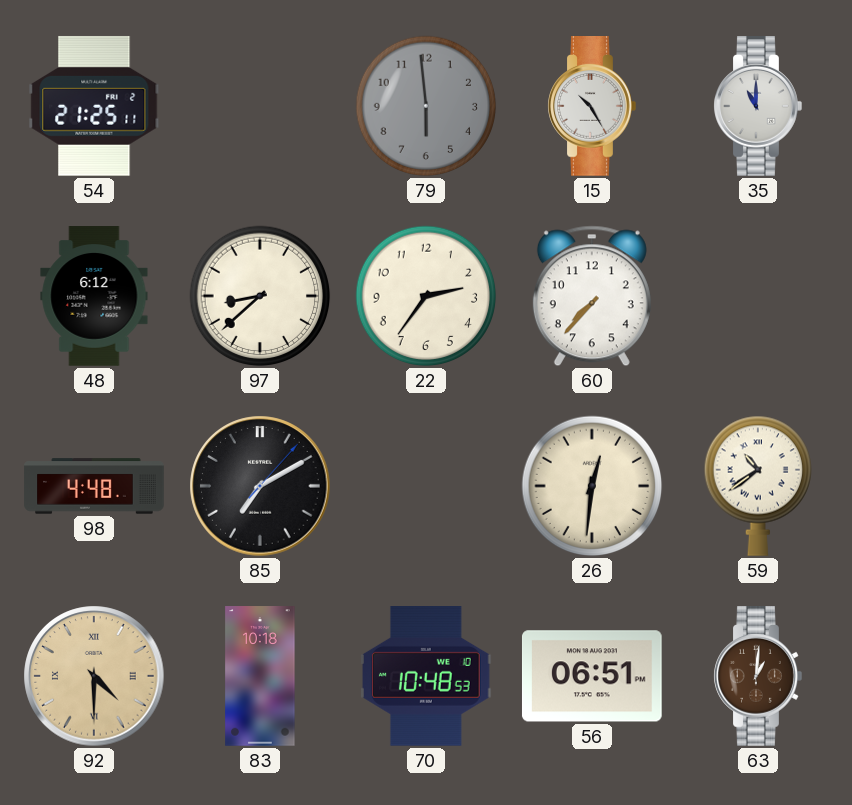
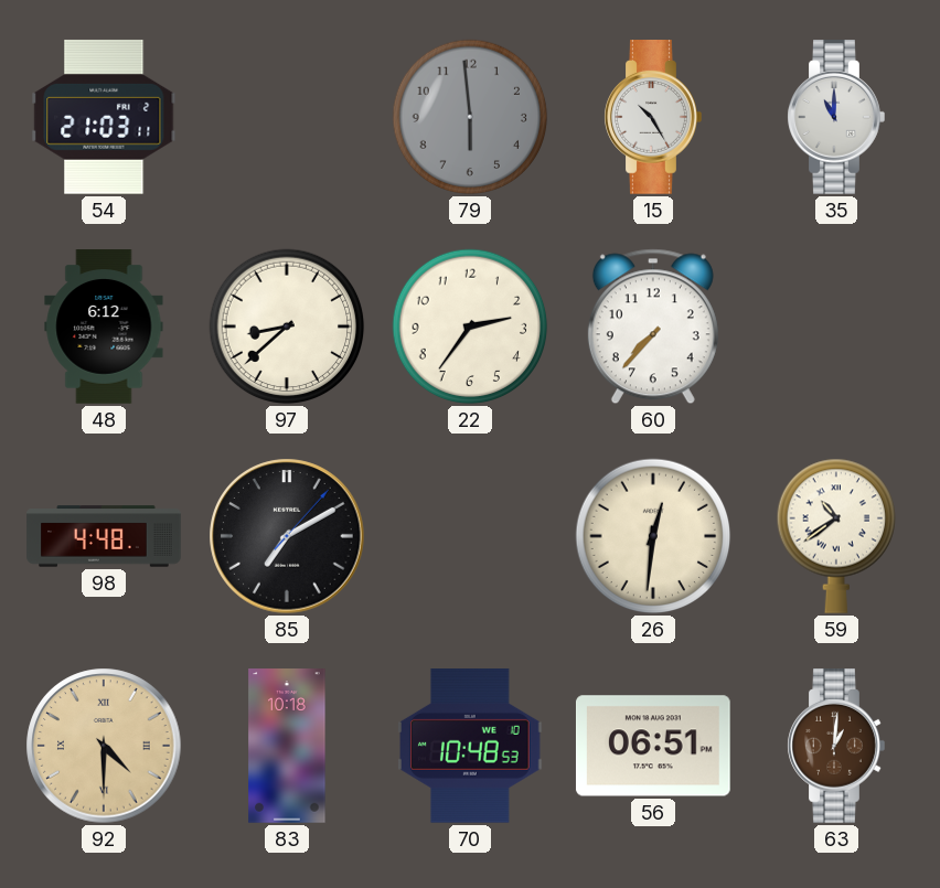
54: 21:25 -> 21:03
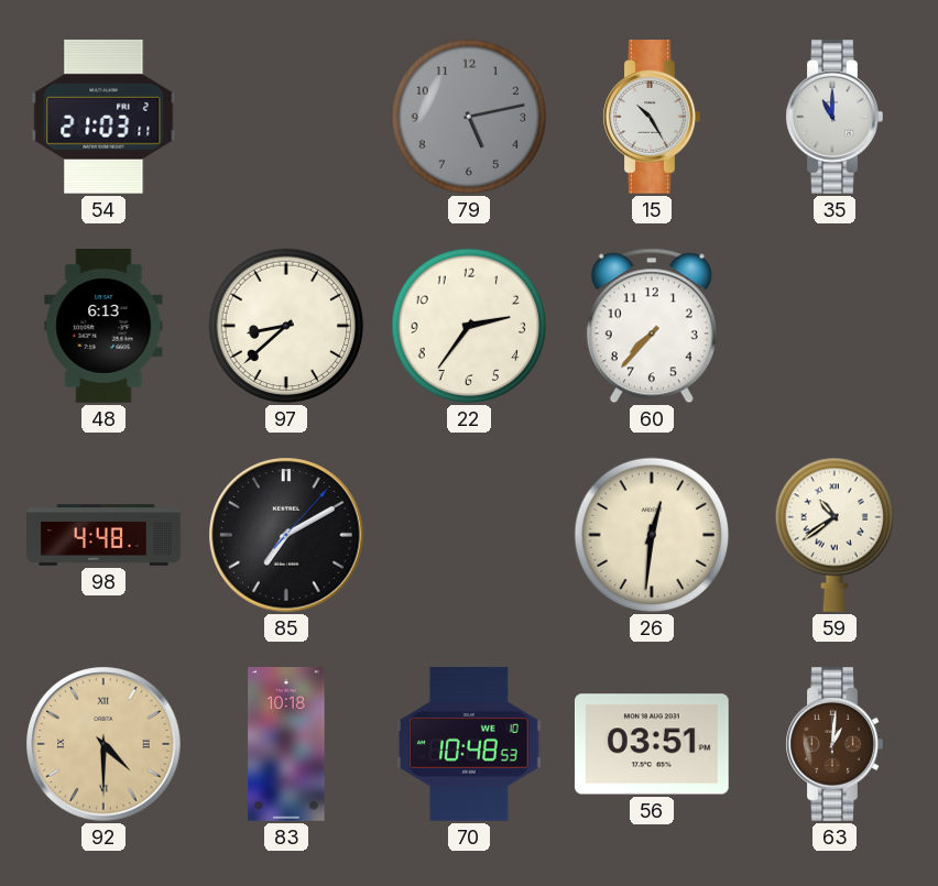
79: 5:59 -> 5:13
48: 6:12 -> 6:13
56: 06:51 -> 03:51
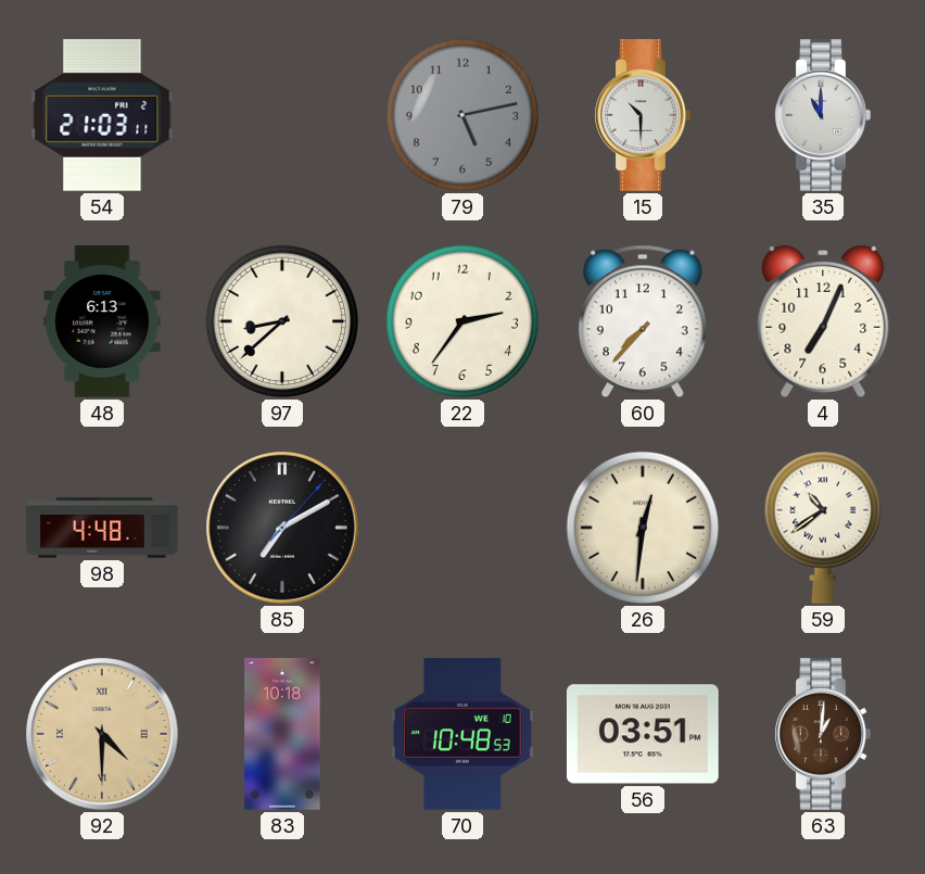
15: 10:25 -> 10:30
4: none -> 7:04
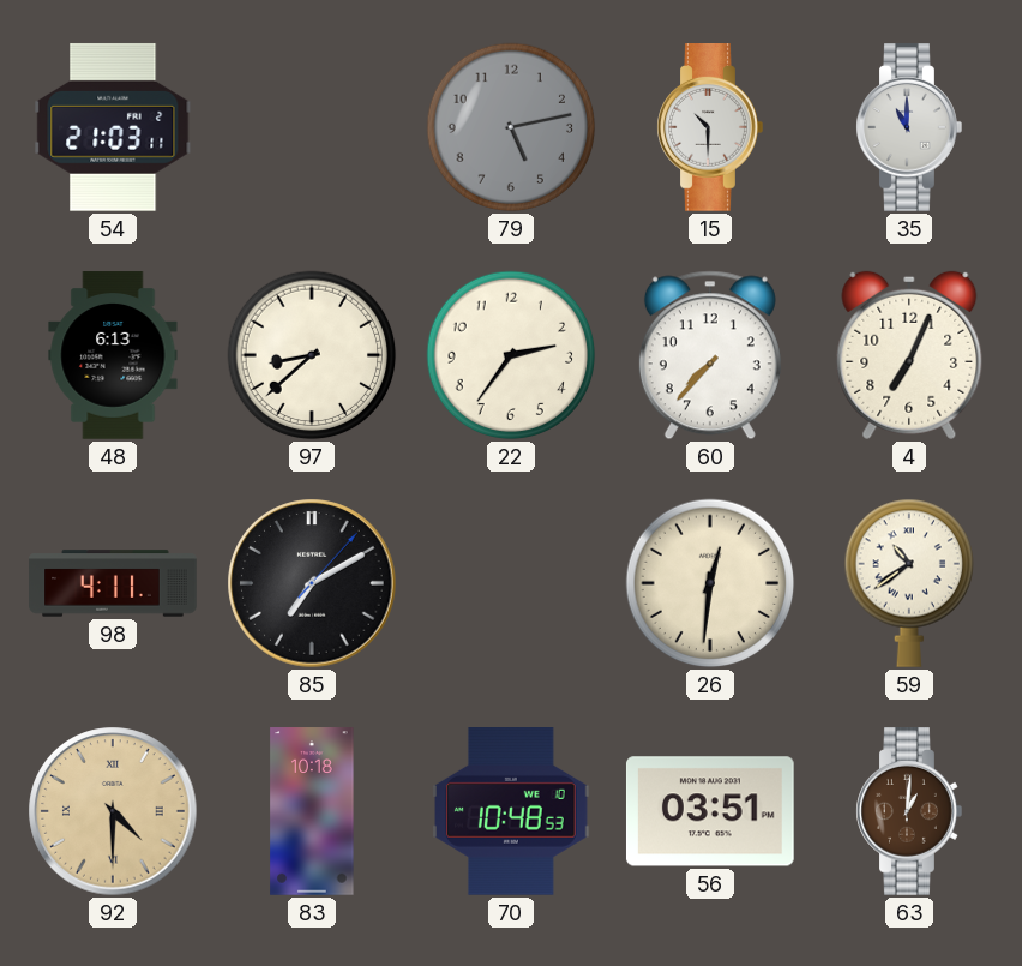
98: 4:48 -> 4:11
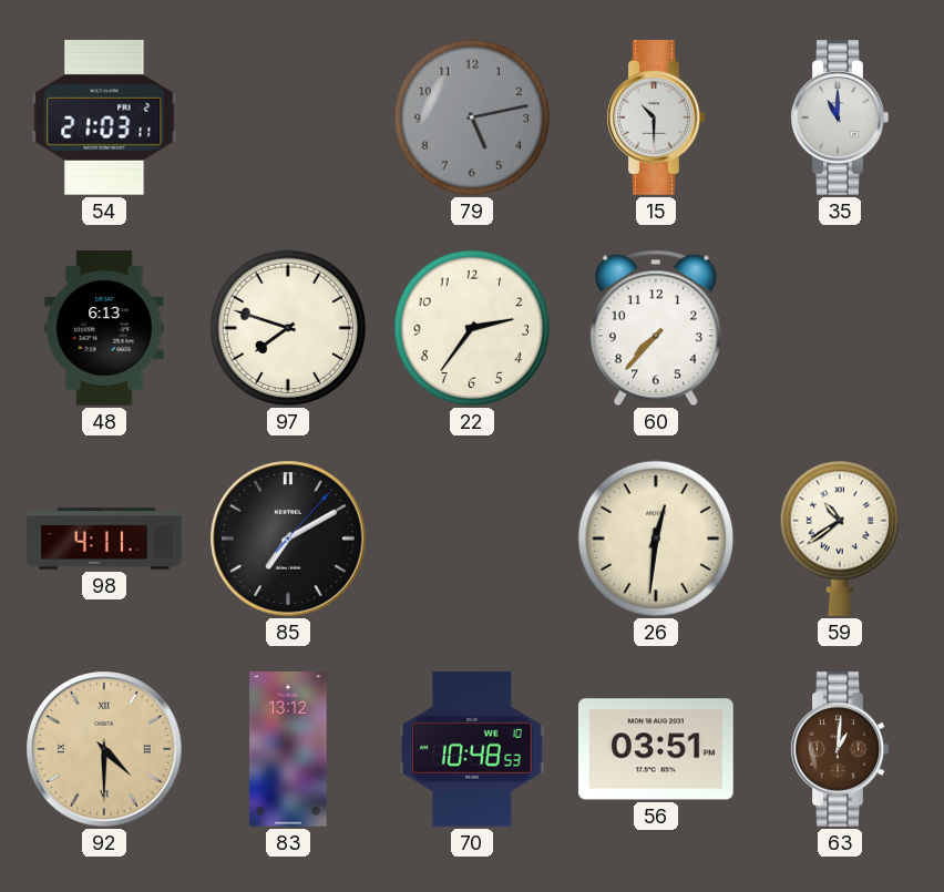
97: 8:38 -> 7:48
4: 7:04 -> none
83: 10:18 -> 13:12
